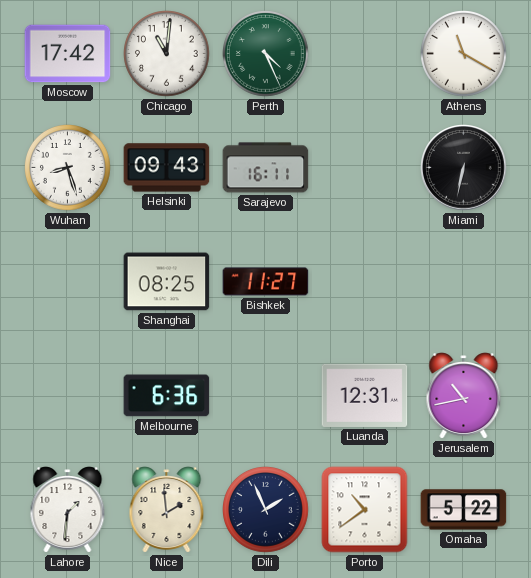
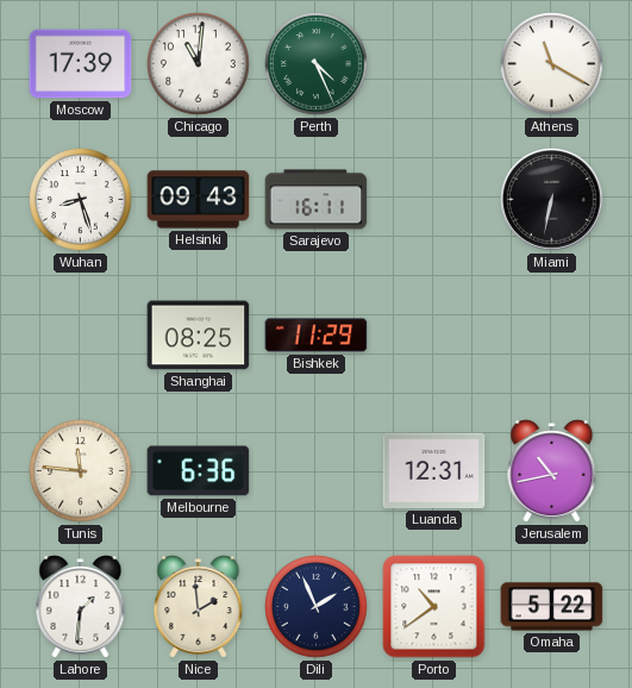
Moscow: 17:42 -> 17:39
Bishkek: 11:27 -> 11:29
Tunis: none -> 11:46
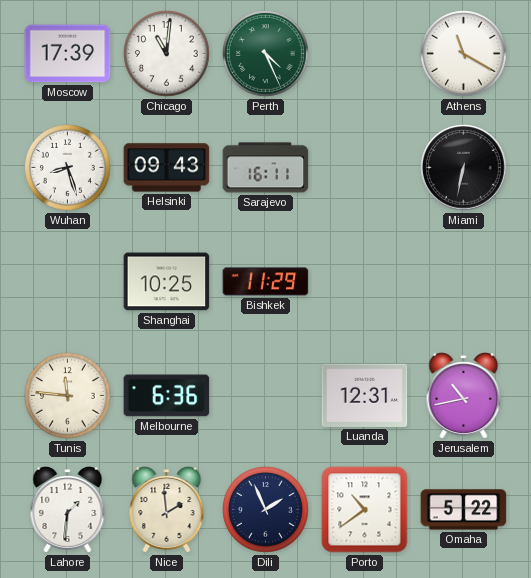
Shanghai: 08:25 -> 10:25
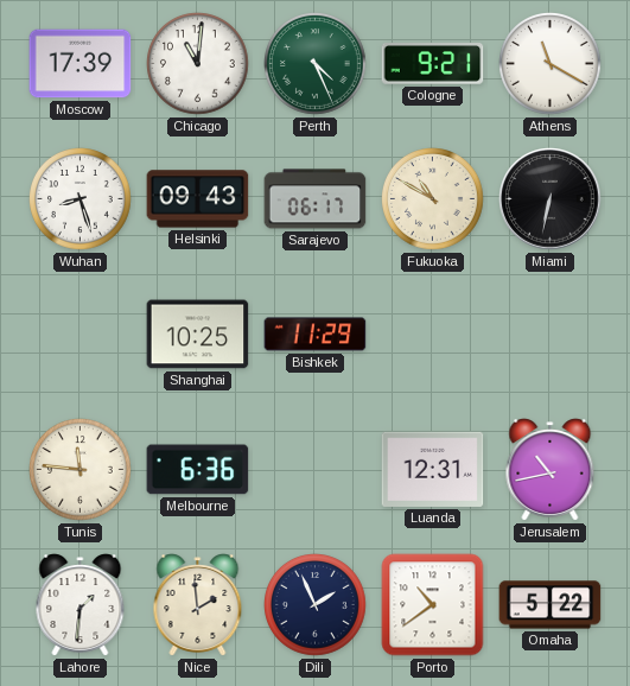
Cologne: none -> 9:21
Sarajevo: 16:11 -> 06:17
Fukuoka: none -> 10:50
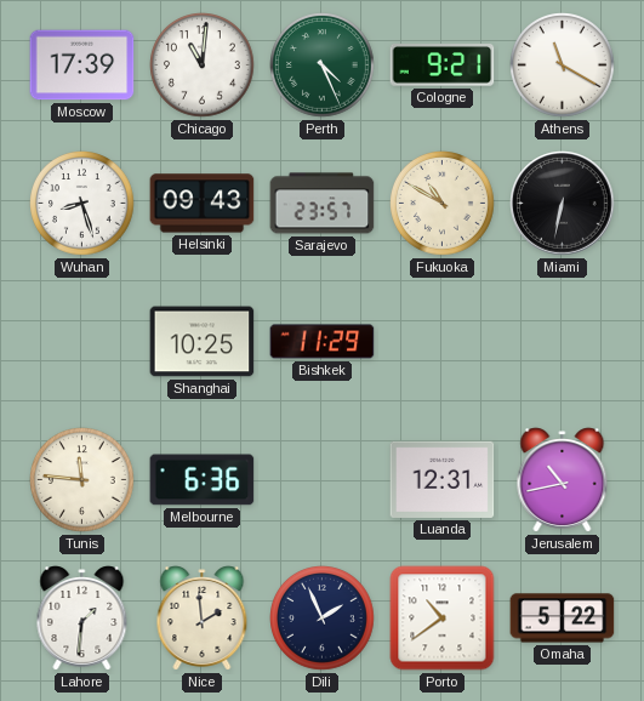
Sarajevo: 06:17 -> 23:57
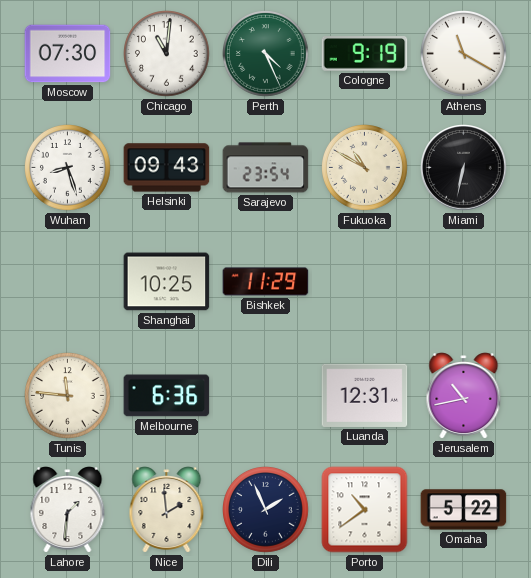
Moscow: 17:39 -> 07:30
Cologne: 9:21 -> 9:19
Sarajevo: 23:57 -> 23:54
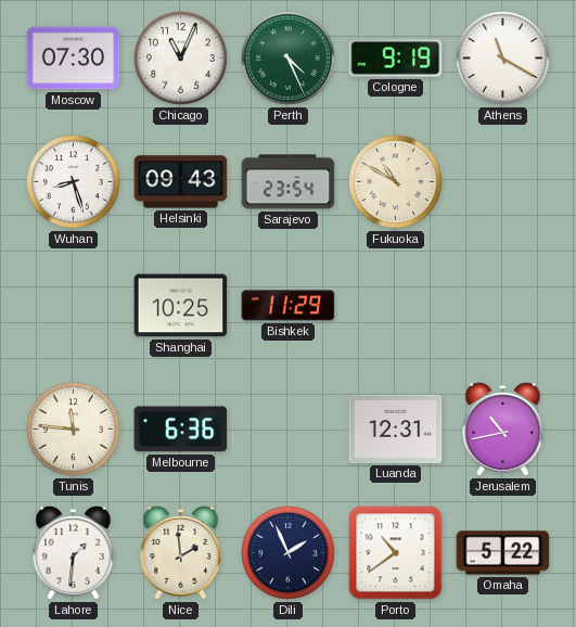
Chicago: 11:01 -> 11:04
Miami: 6:32 -> none
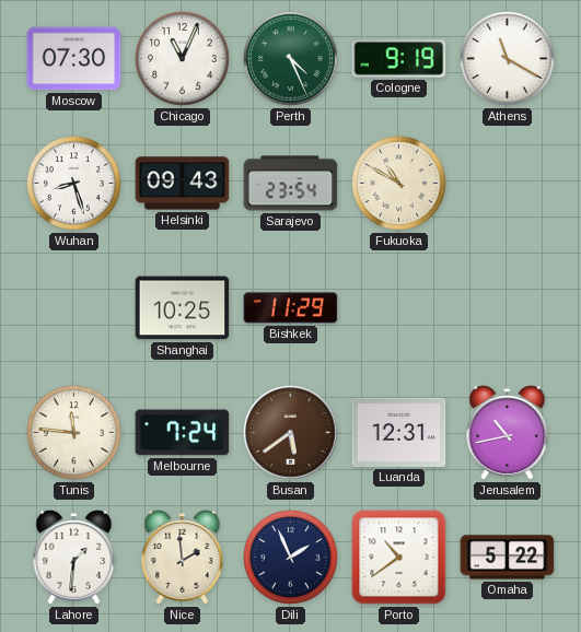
Melbourne: 6:36 -> 7:24
Busan: none -> 5:39
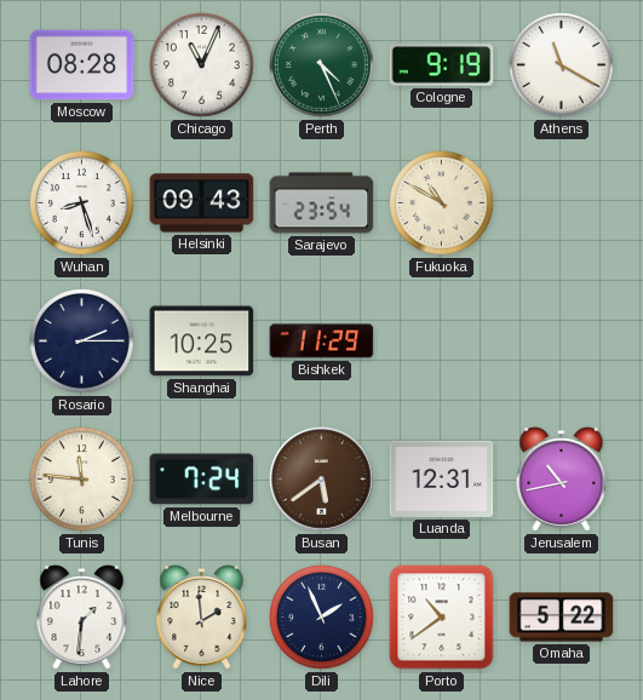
Moscow: 07:30 -> 08:28
Rosario: none -> 2:15
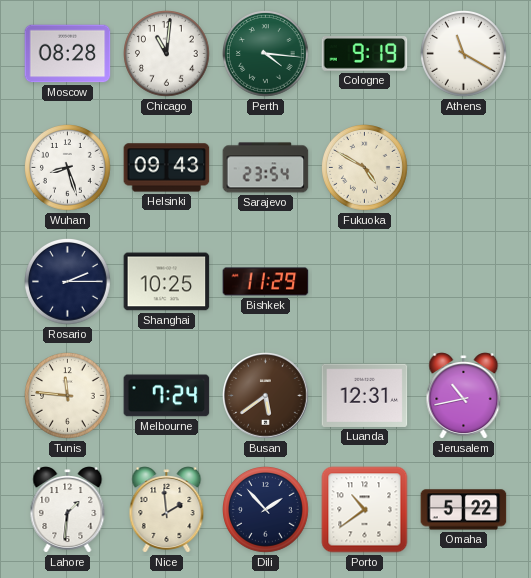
Chicago: 11:04 -> 11:01
Perth: 4:26 -> 4:16
Fukuoka: 10:50 -> 4:50
Dili: 1:56 -> 1:53
